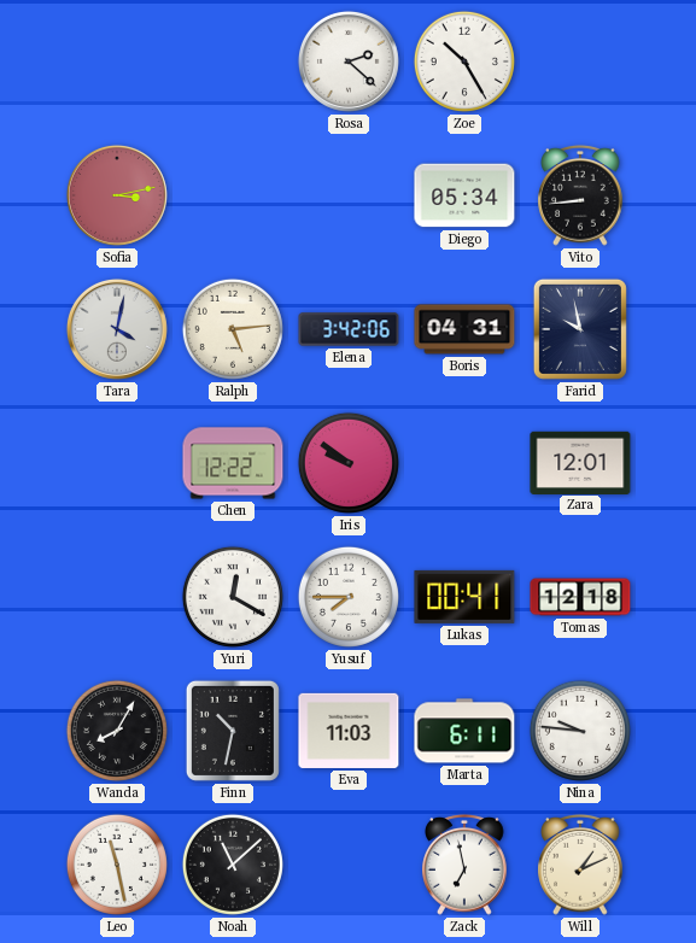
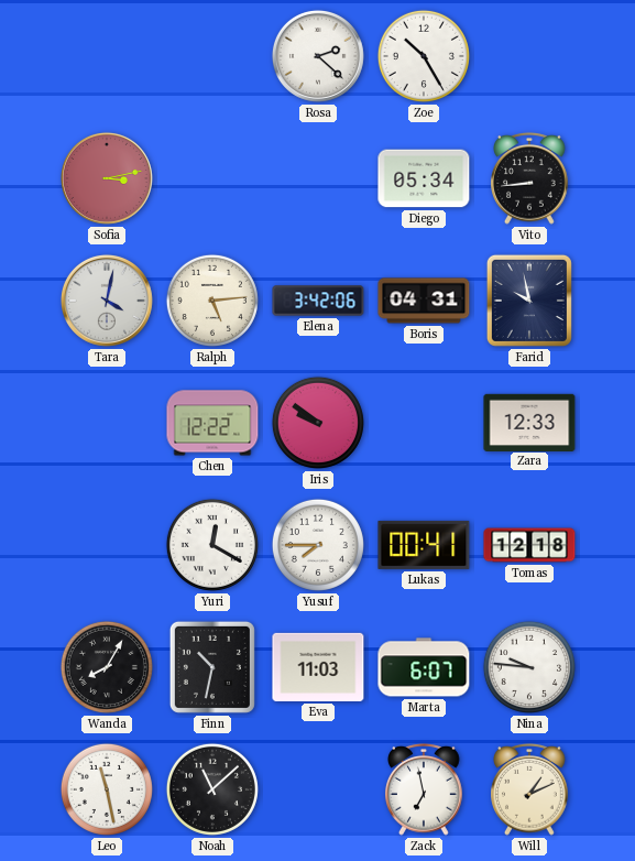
Zara: 12:01 -> 12:33
Marta: 6:11 -> 6:07
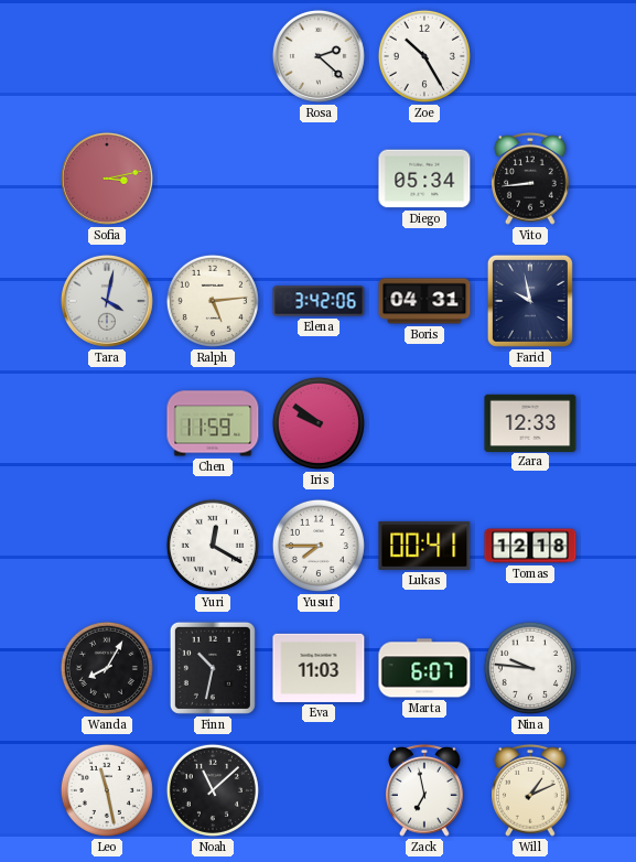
Chen: 12:22 -> 11:59
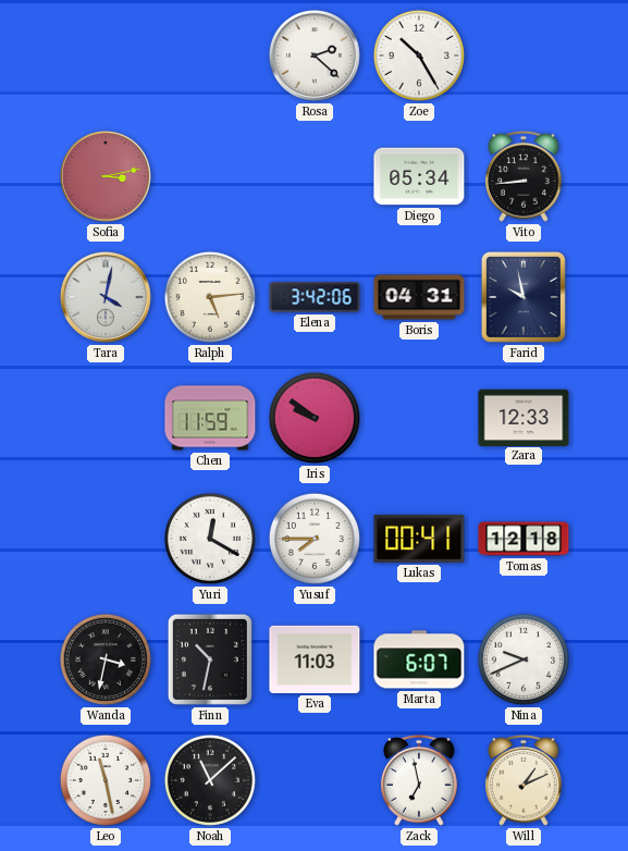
Wanda: 8:05 -> 3:32
Nina: 9:46 -> 9:41
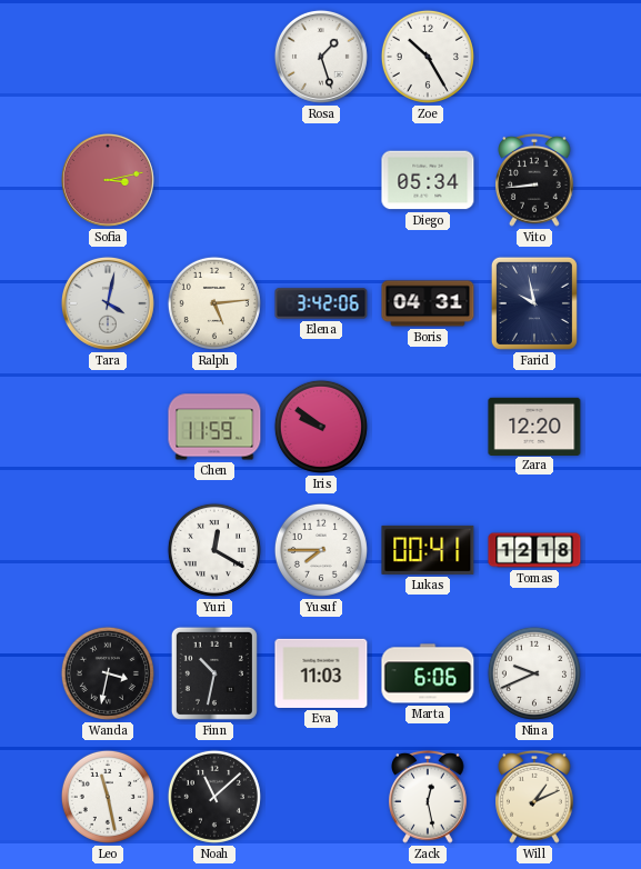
Rosa: 2:22 -> 1:27
Zara: 12:33 -> 12:20
Marta: 6:07 -> 6:06
Zack: 6:58 -> 12:28
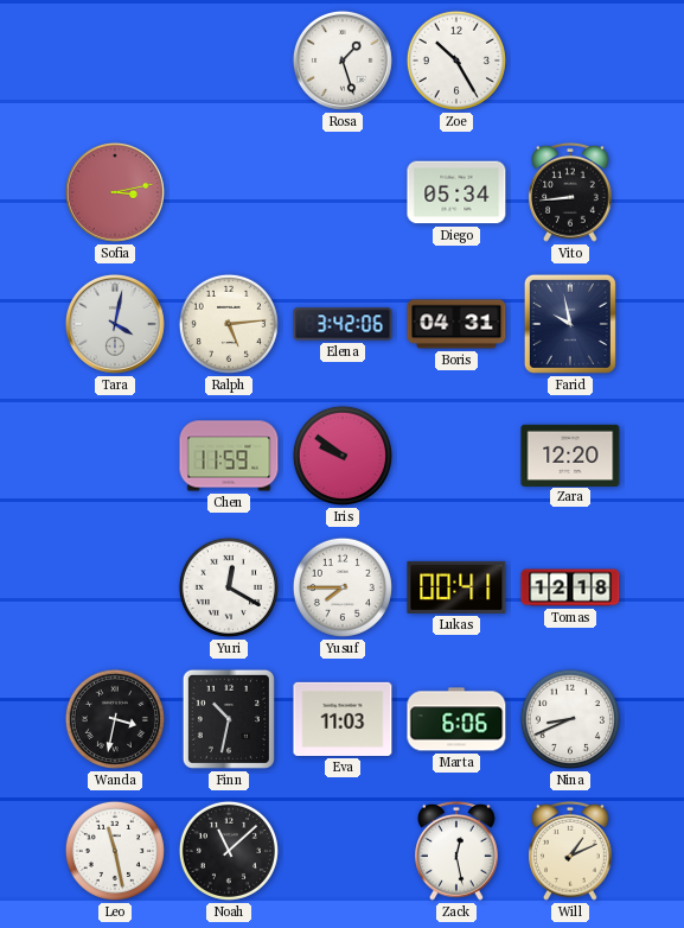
Nina: 9:41 -> 8:41
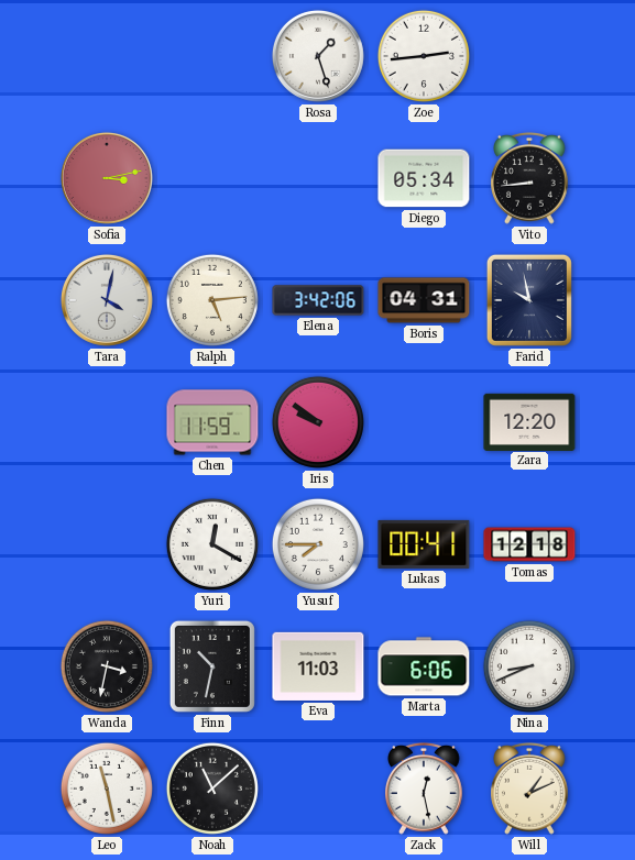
Zoe: 10:25 -> 2:44
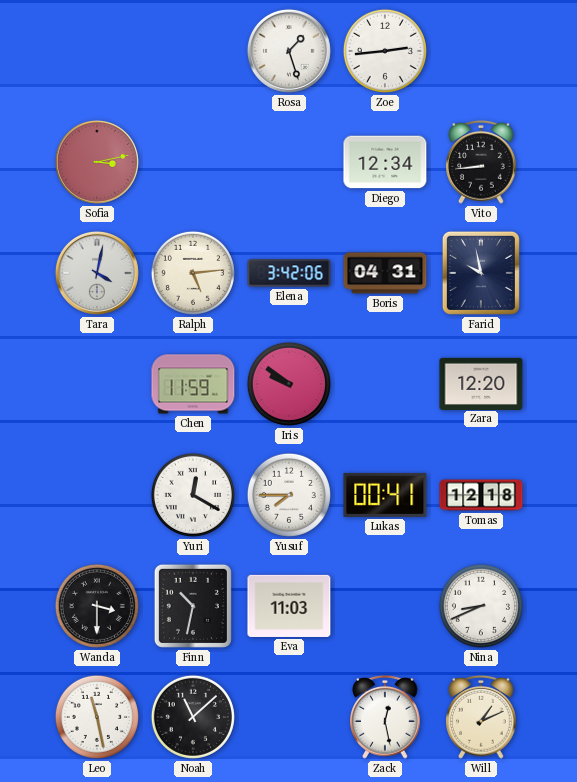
Diego: 05:34 -> 12:34
Wanda: 3:32 -> 3:30
Marta: 6:06 -> none
